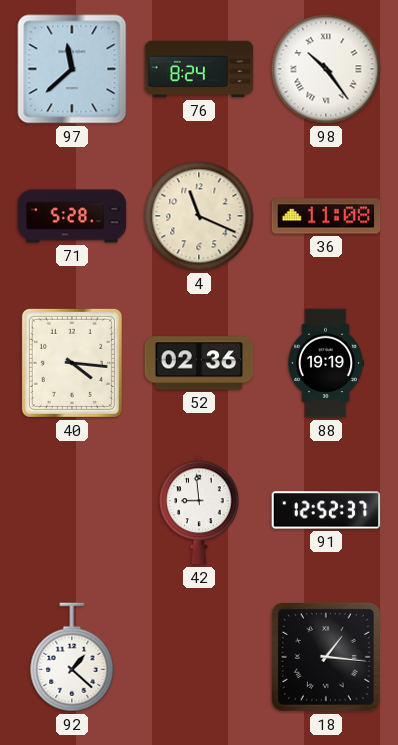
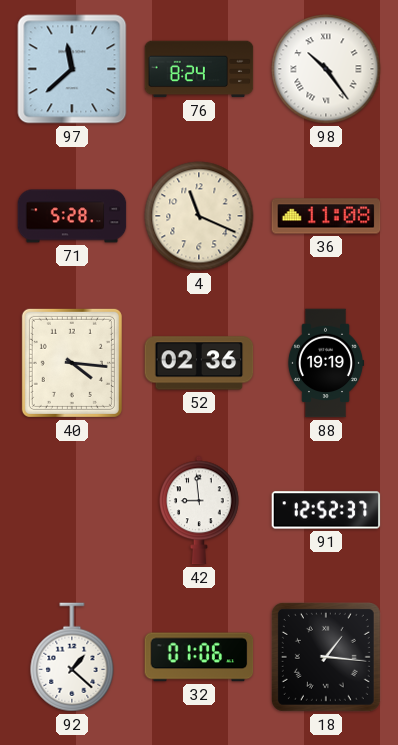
32: none -> 01:06
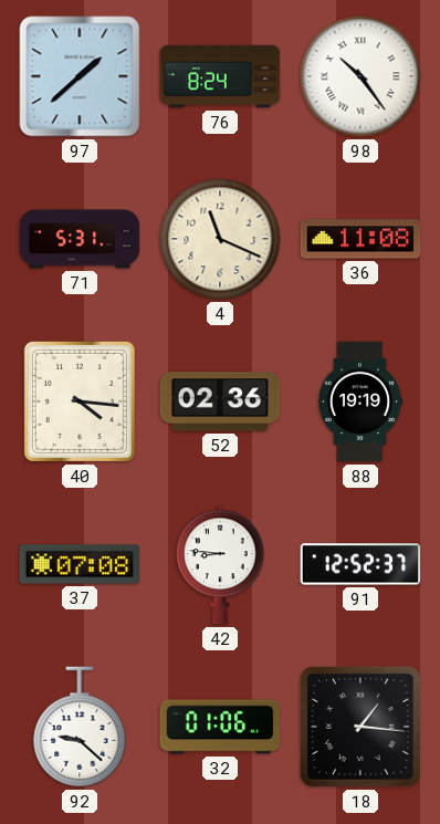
97: 11:38 -> 1:38
71: 5:28 -> 5:31
37: none -> 07:08
42: 8:59 -> 8:46
92: 1:22 -> 9:22
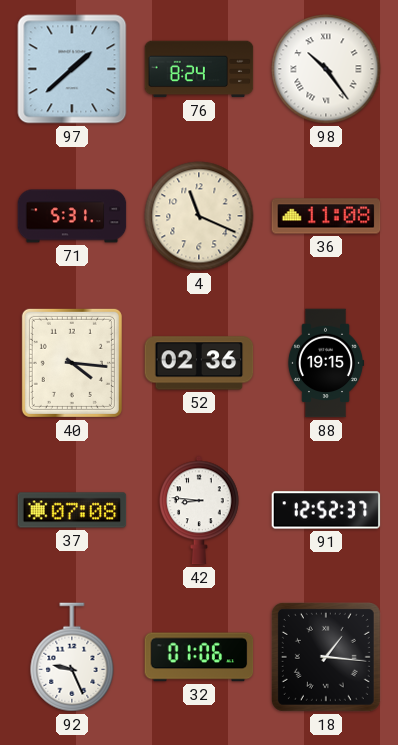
88: 19:19 -> 19:15
92: 9:22 -> 9:26
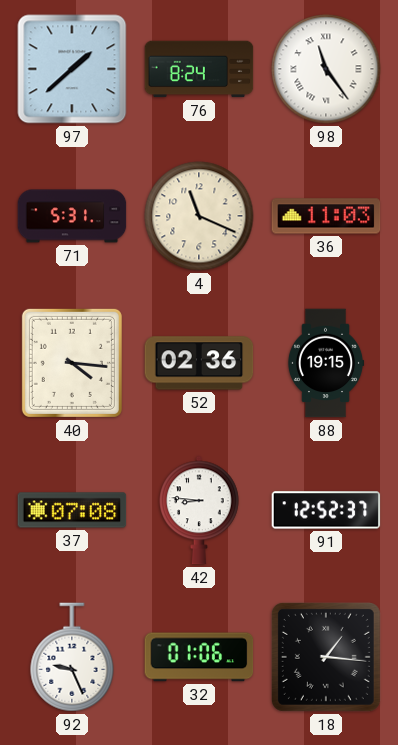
98: 10:24 -> 11:24
36: 11:08 -> 11:03
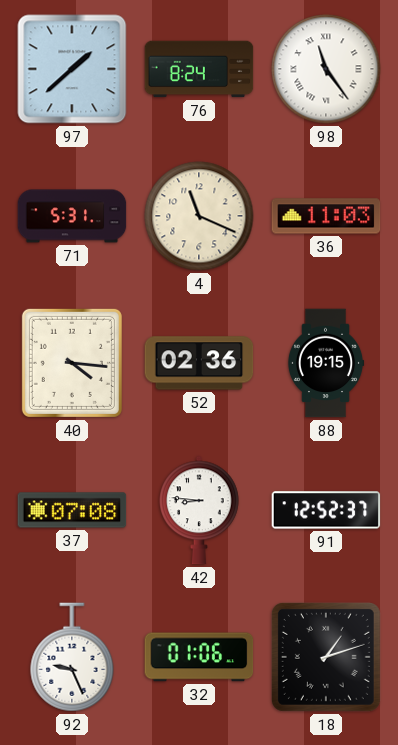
18: 1:16 -> 1:12
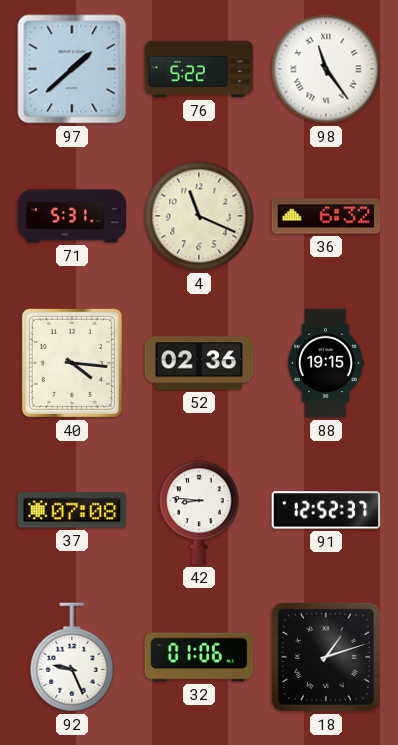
76: 8:24 -> 5:22
36: 11:03 -> 6:32
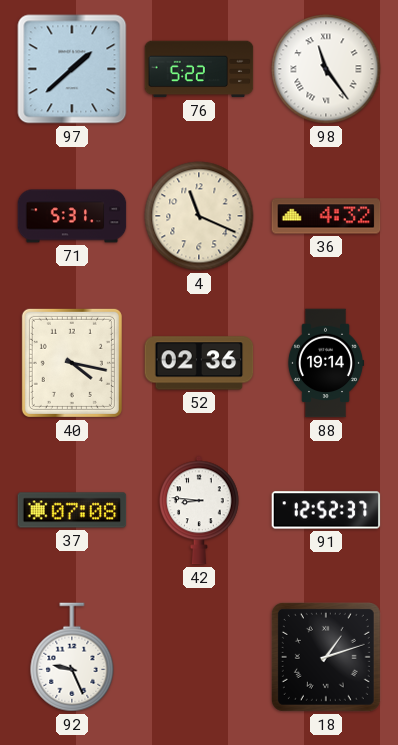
36: 6:32 -> 4:32
40: 4:16 -> 4:17
88: 19:15 -> 19:14
32: 01:06 -> none
